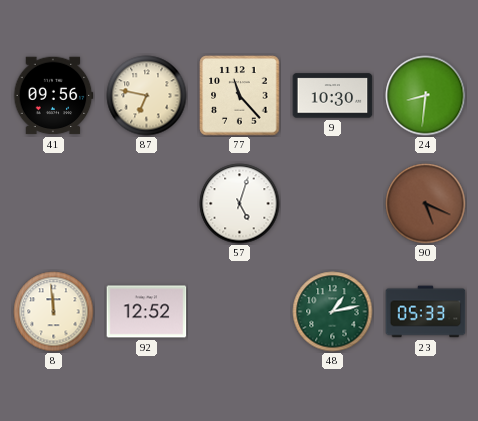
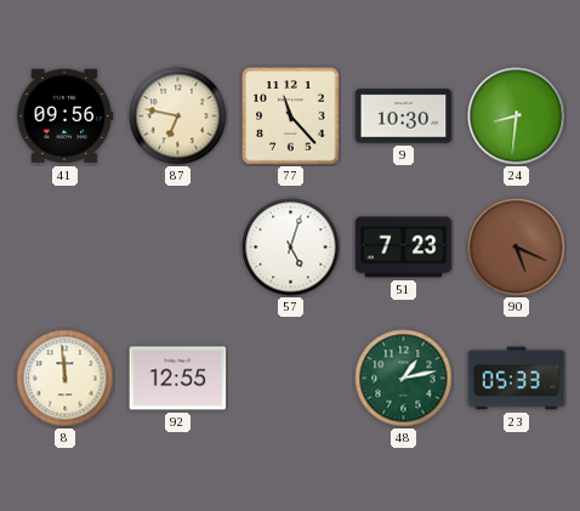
51: none -> 7:23
92: 12:52 -> 12:55
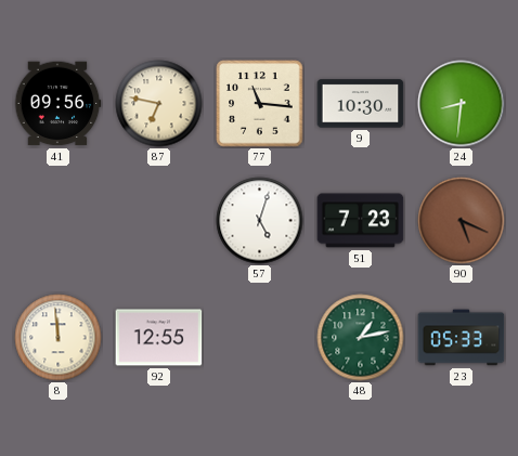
77: 11:23 -> 11:16
